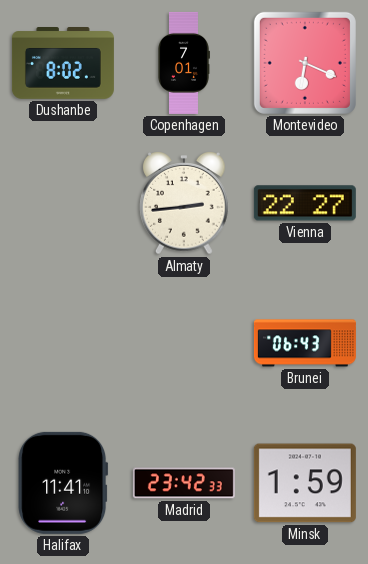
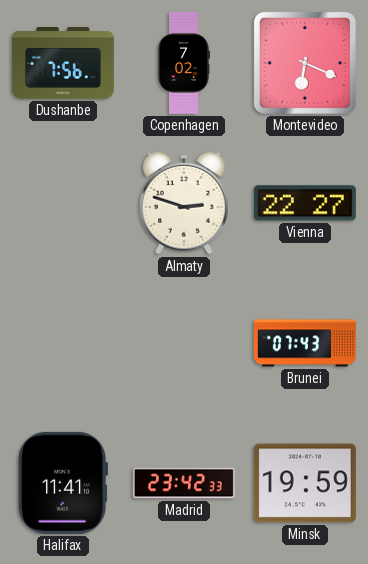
Dushanbe: 8:02 -> 7:56
Copenhagen: 7:01 -> 7:02
Almaty: 2:44 -> 2:48
Brunei: 06:43 -> 07:43
Minsk: 1:59 -> 19:59
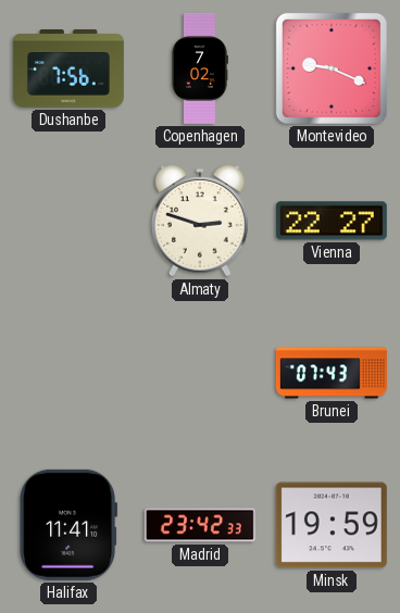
Montevideo: 6:19 -> 9:19
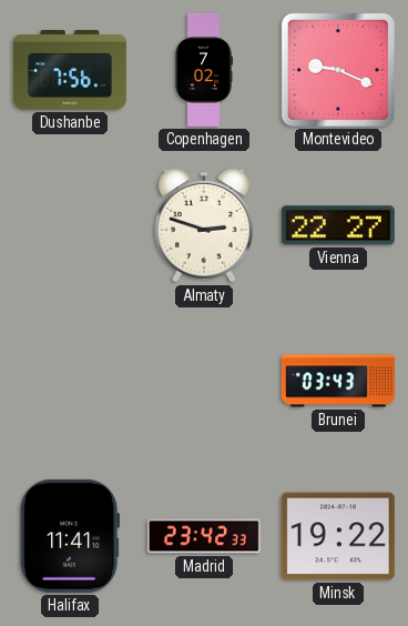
Brunei: 07:43 -> 03:43
Minsk: 19:59 -> 19:22
